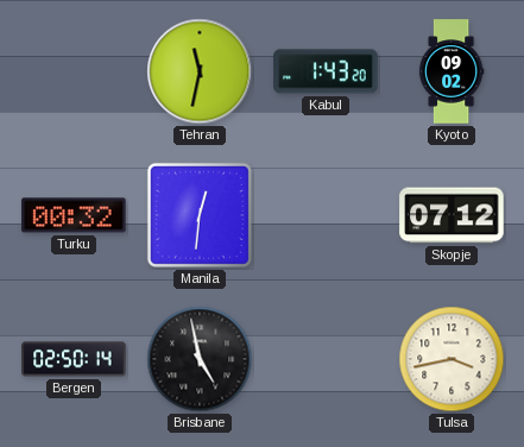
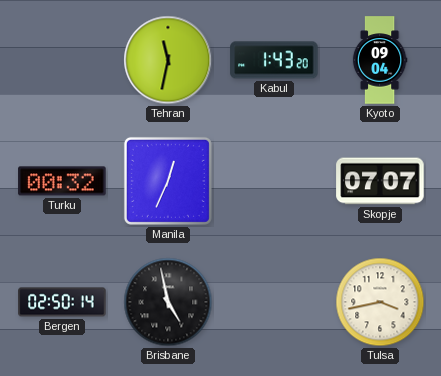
Kyoto: 09:02 -> 09:04
Manila: 12:31 -> 12:34
Skopje: 07:12 -> 07:07
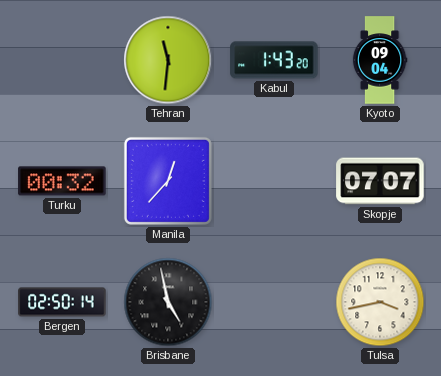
Tehran: 11:32 -> 11:31
Manila: 12:34 -> 12:37
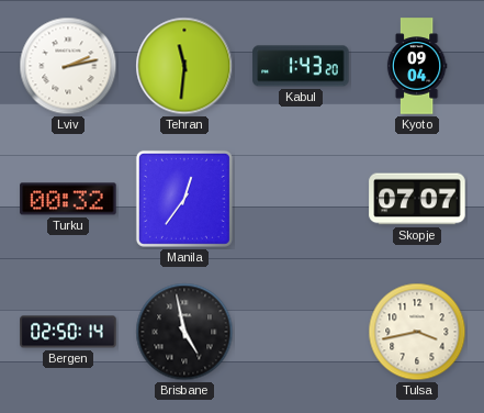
Lviv: none -> 2:13
Manila: 12:37 -> 12:36
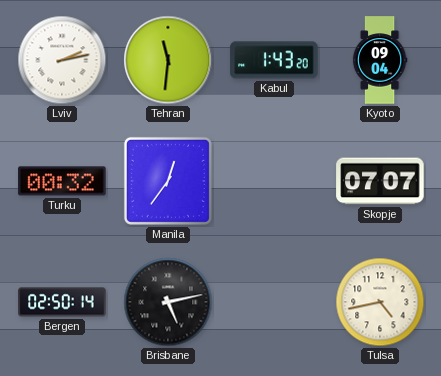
Brisbane: 4:58 -> 5:13
Tulsa: 3:43 -> 4:43
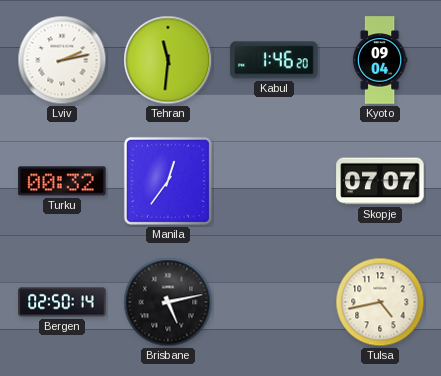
Kabul: 1:43 -> 1:46
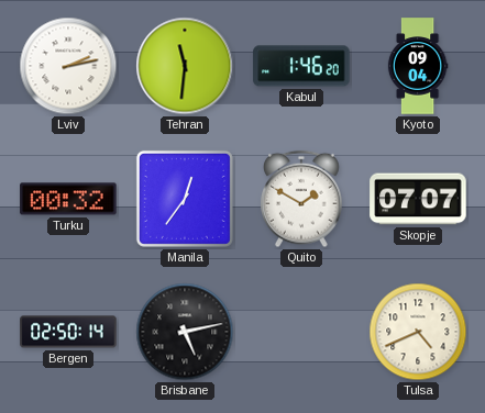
Quito: none -> 1:50
Tulsa: 4:43 -> 4:41
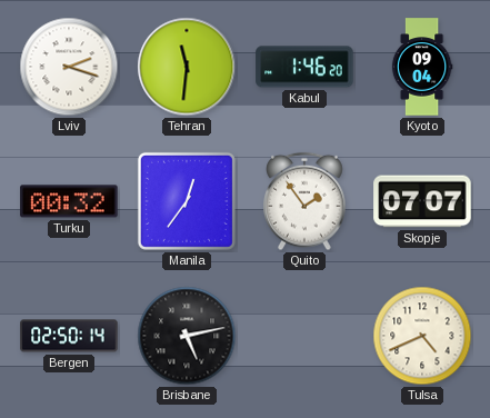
Lviv: 2:13 -> 2:18
Quito: 1:50 -> 1:54
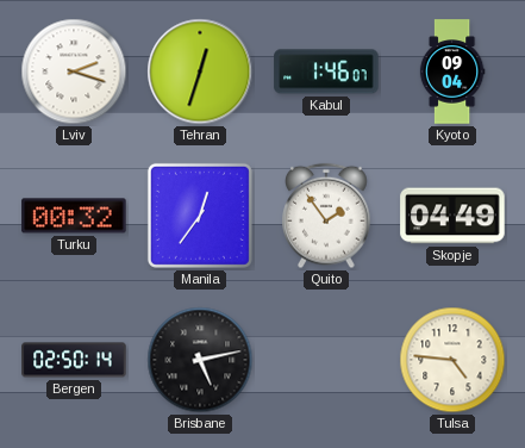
Tehran: 11:31 -> 12:33
Kabul: 1:46:20 -> 1:46:07
Skopje: 07:07 -> 04:49
Tulsa: 4:41 -> 4:46
